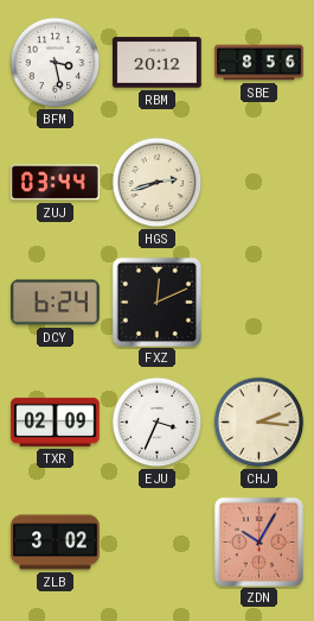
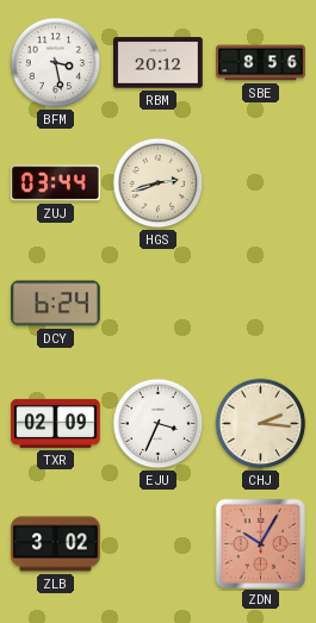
FXZ: 12:11 -> none
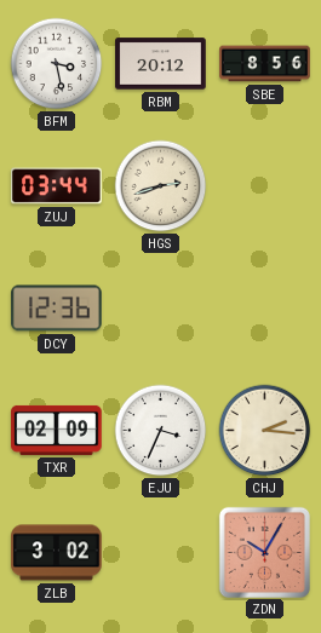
DCY: 6:24 -> 12:36
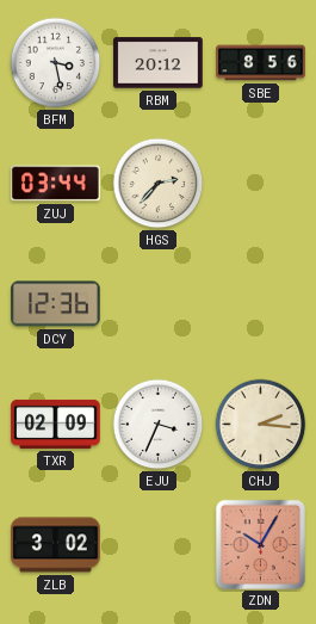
HGS: 2:42 -> 2:37
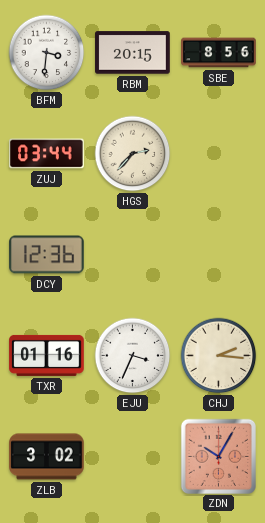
BFM: 3:28 -> 3:31
RBM: 20:12 -> 20:15
TXR: 02:09 -> 01:16
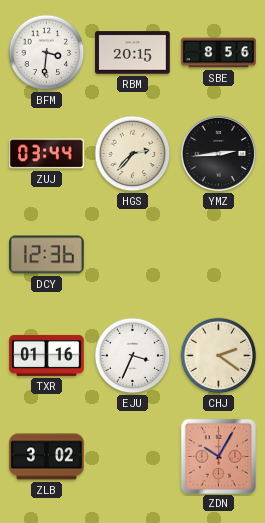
YMZ: none -> 2:44
CHJ: 2:16 -> 2:21
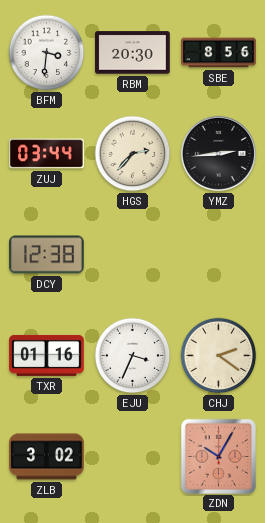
RBM: 20:15 -> 20:30
DCY: 12:36 -> 12:38
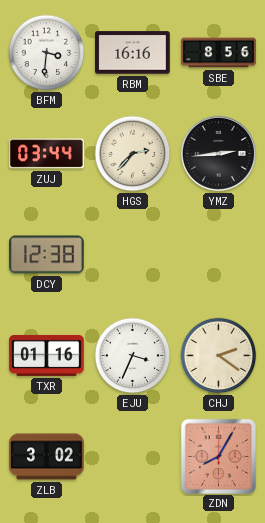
RBM: 20:30 -> 16:16
ZDN: 10:05 -> 8:05
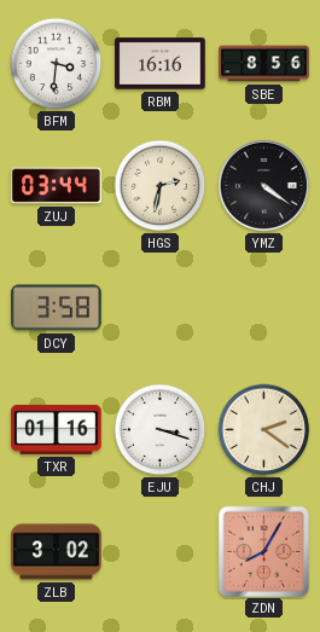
HGS: 2:37 -> 2:32
YMZ: 2:44 -> 4:21
DCY: 12:38 -> 3:58
EJU: 3:34 -> 3:18
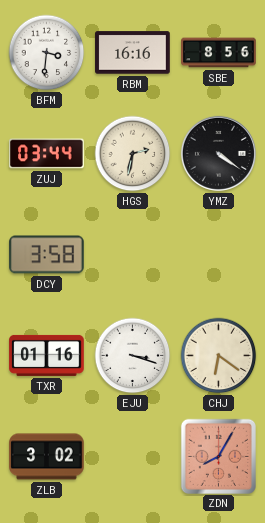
CHJ: 2:21 -> 6:21
